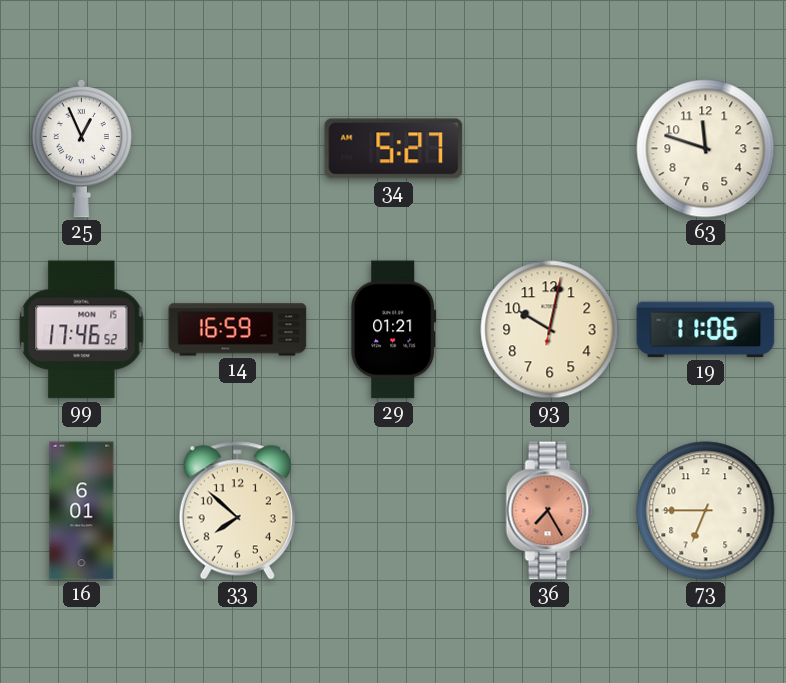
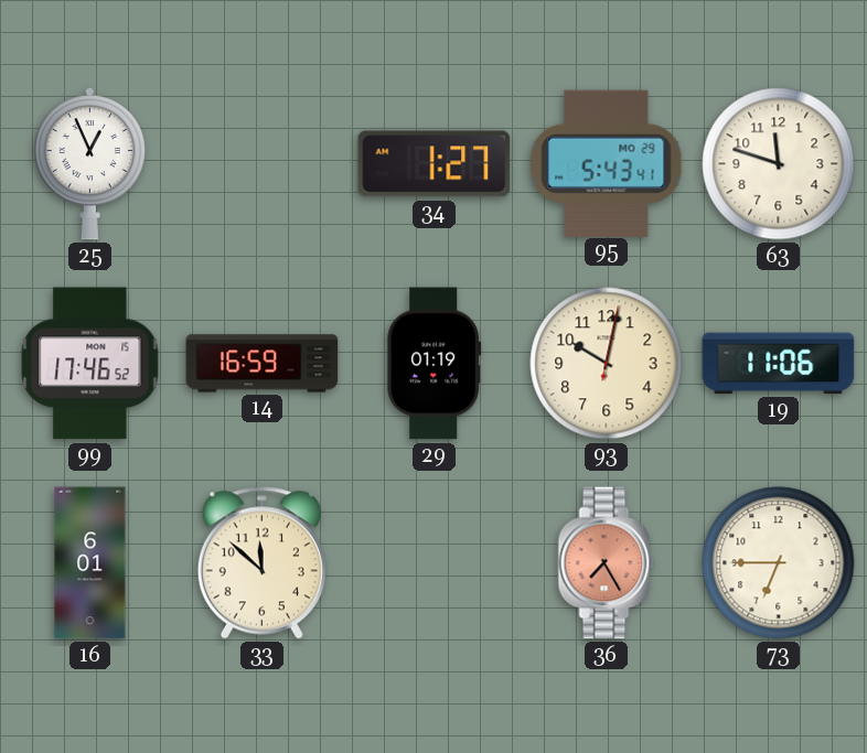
34: 5:27 -> 1:27
95: none -> 5:43
29: 01:21 -> 01:19
33: 7:52 -> 11:52
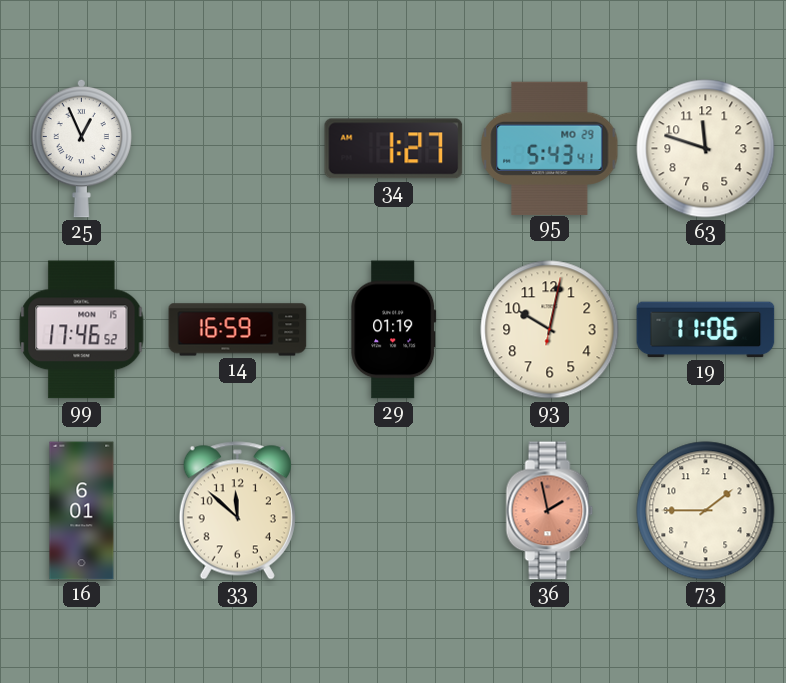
36: 7:25 -> 1:58
73: 6:45 -> 1:45
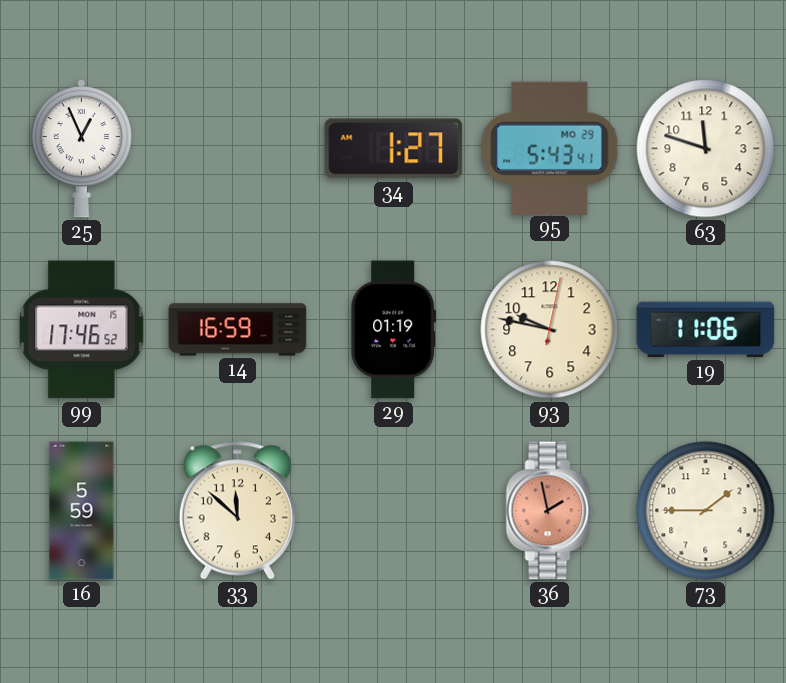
93: 10:02 -> 9:47
16: 6:01 -> 5:59
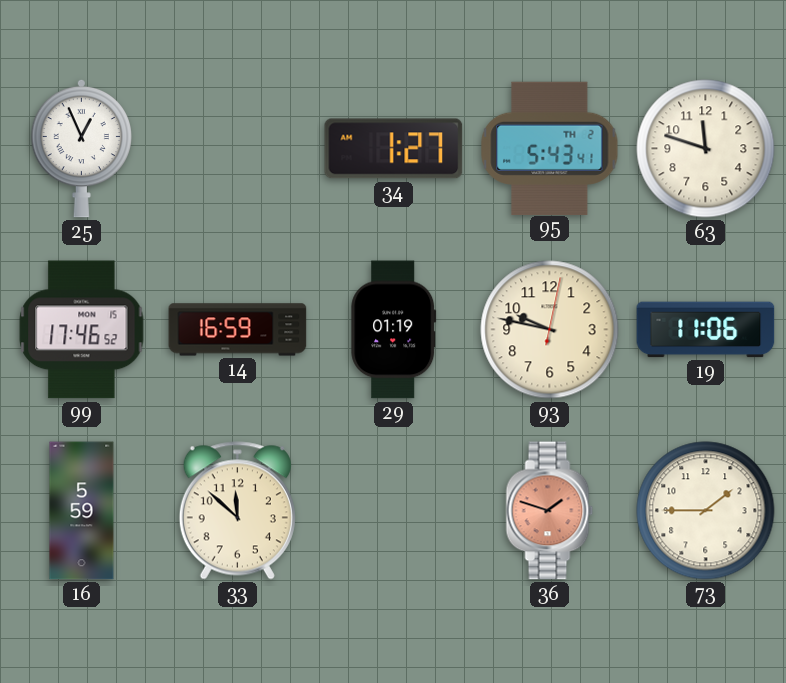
95 date: MO 29 -> TH 2
36: 1:58 -> 1:48
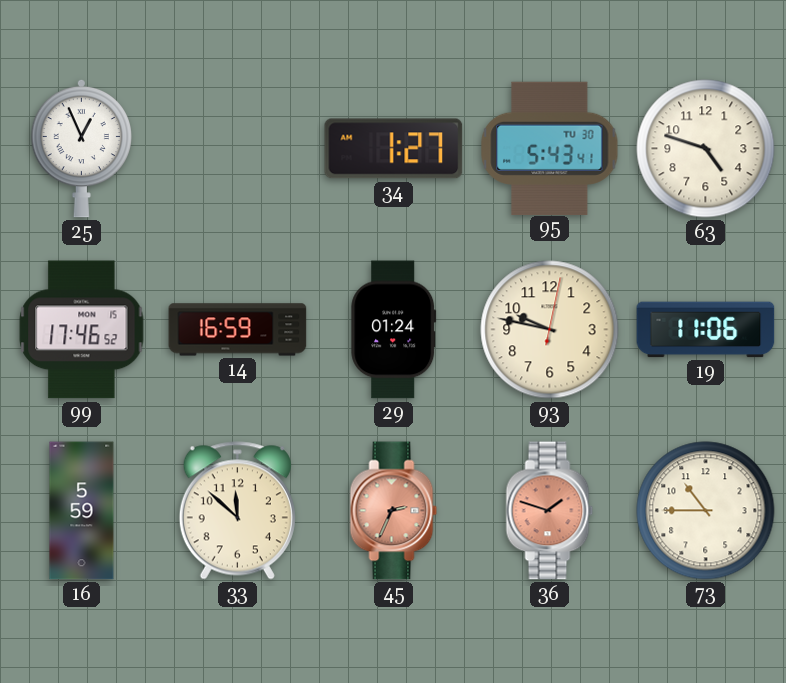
95 date: TH 2 -> TU 30
63: 11:48 -> 4:48
29: 01:19 -> 01:24
45: none -> 2:34
73: 1:45 -> 10:45
